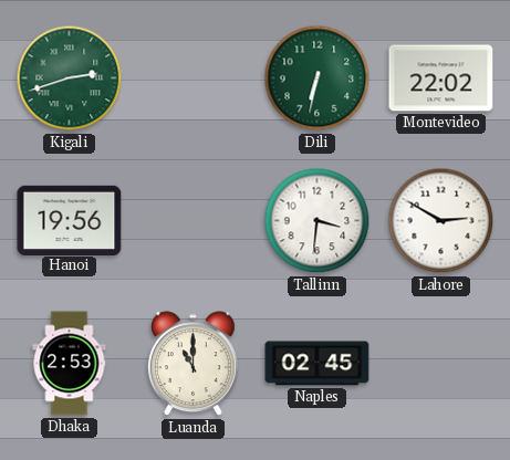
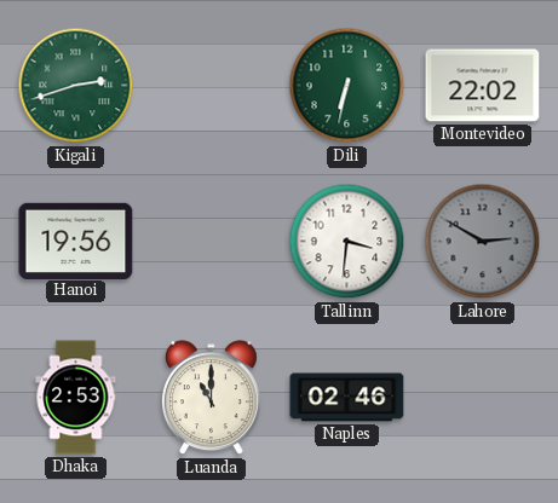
Lahore dial: white -> grey
Naples: 02:45 -> 02:46
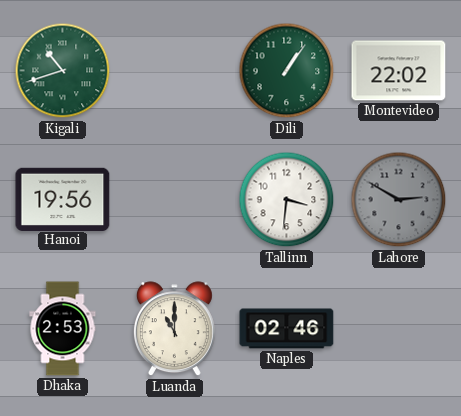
Kigali: 2:42 -> 10:42
Dili: 6:32 -> 1:06
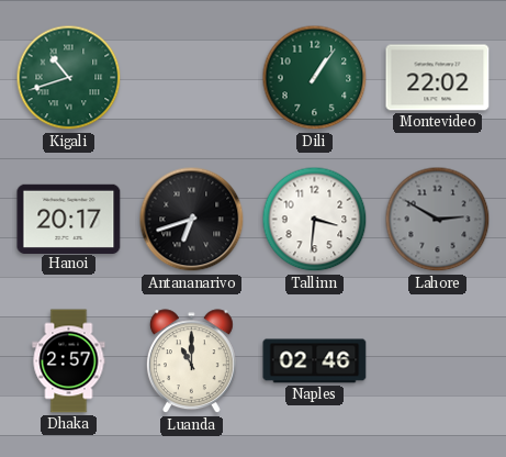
Hanoi: 19:56 -> 20:17
Antananarivo: none -> 6:42
Dhaka: 2:53 -> 2:57
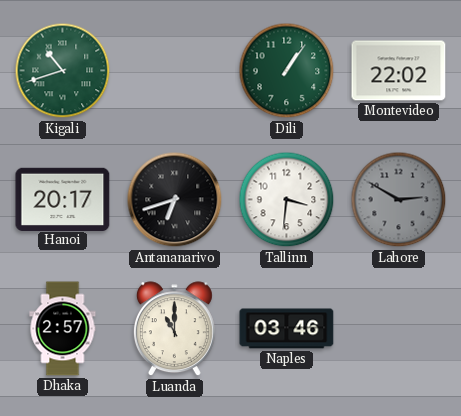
Naples: 02:46 -> 03:46
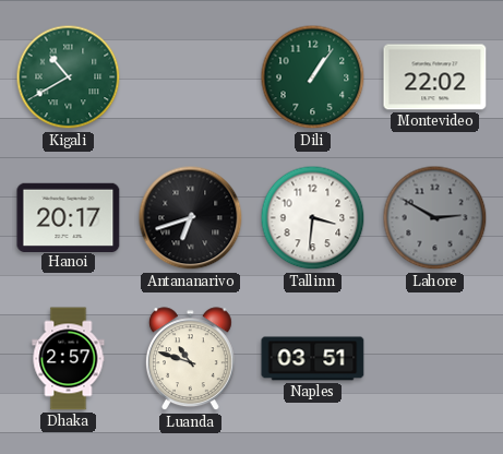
Kigali: 10:42 -> 10:40
Luanda: 11:00 -> 10:48
Naples: 03:46 -> 03:51
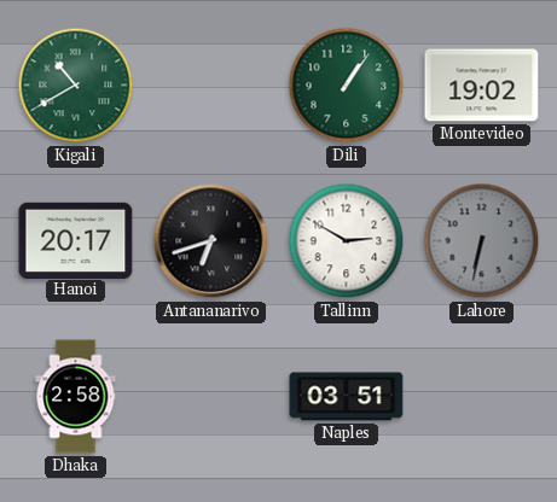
Montevideo: 22:02 -> 19:02
Tallinn: 3:31 -> 2:50
Lahore: 2:50 -> 6:32
Dhaka: 2:57 -> 2:58
Luanda: 10:48 -> none
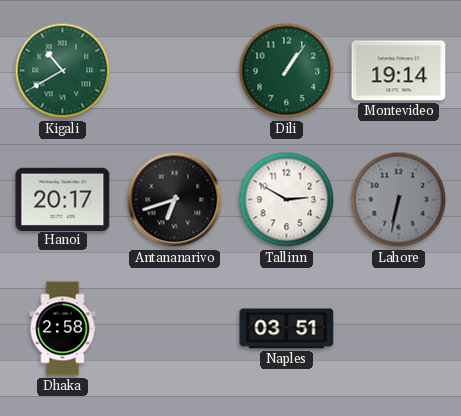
Montevideo: 19:02 -> 19:14
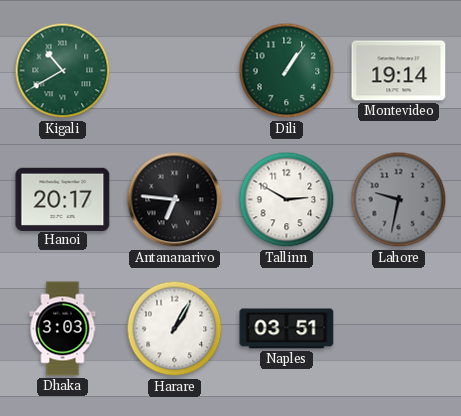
Antananarivo: 6:42 -> 6:46
Lahore: 6:32 -> 9:32
Dhaka: 2:58 -> 3:03
Harare: none -> 1:05
